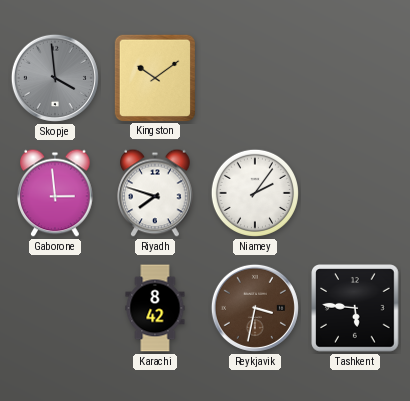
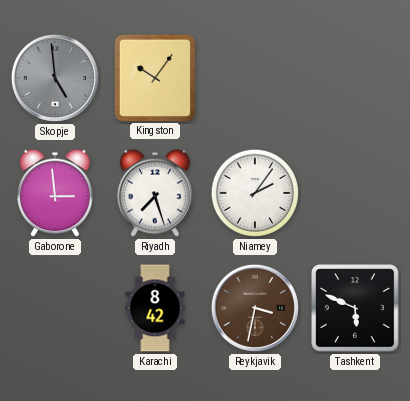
Skopje: 3:59 -> 4:59
Kingston: 10:09 -> 10:06
Riyadh: 7:48 -> 7:27
Tashkent: 5:46 -> 5:49
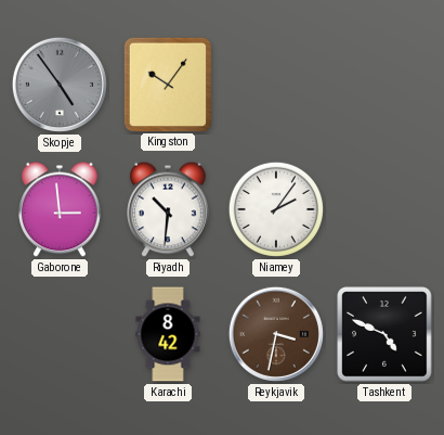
Skopje: 4:59 -> 4:54
Riyadh: 7:27 -> 10:31
Tashkent: 5:49 -> 4:49
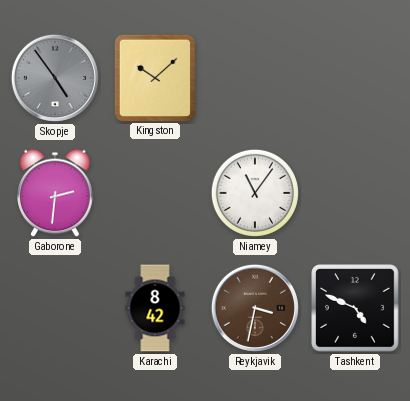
Kingston: 10:06 -> 10:08
Gaborone: 2:59 -> 2:31
Riyadh: 10:31 -> none
Niamey: 2:06 -> 11:06
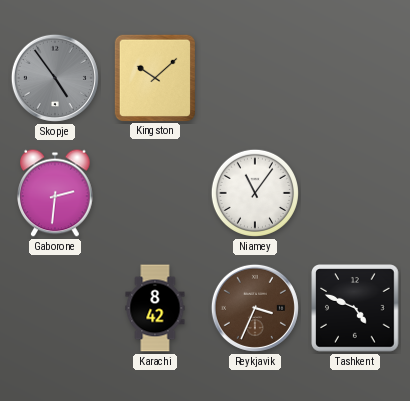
Reykjavik: 3:32 -> 3:34
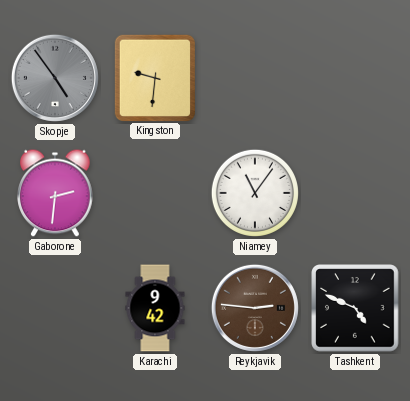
Kingston: 10:08 -> 9:31
Karachi: 8:42 -> 9:42
Reykjavik: 3:34 -> 2:46
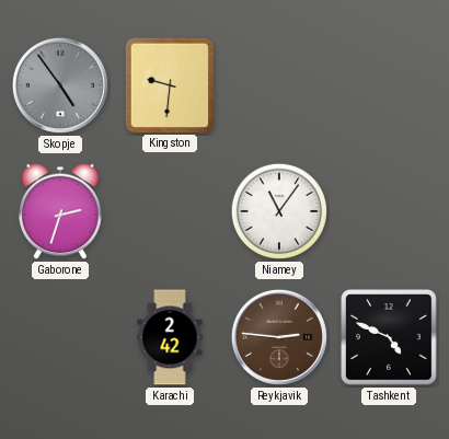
Gaborone: 2:31 -> 2:33
Karachi: 9:42 -> 2:42
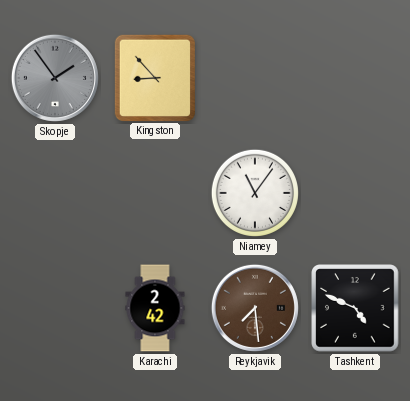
Skopje: 4:54 -> 1:54
Kingston: 9:31 -> 8:53
Gaborone: 2:33 -> none
Reykjavik: 2:46 -> 7:29
